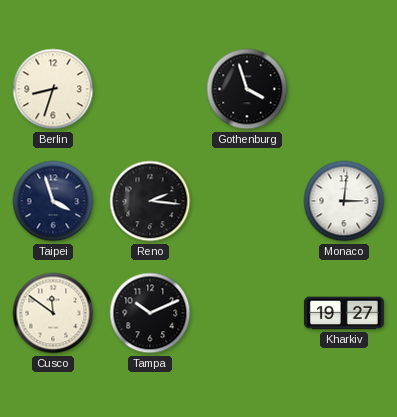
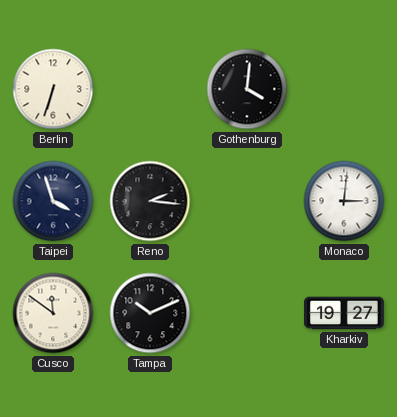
Berlin: 8:33 -> 6:33
Gothenburg: 3:57 -> 4:01
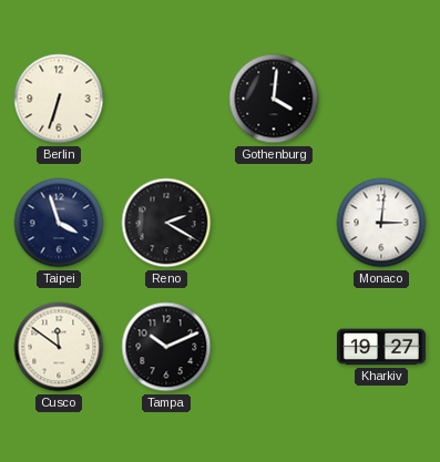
Reno: 2:16 -> 2:20
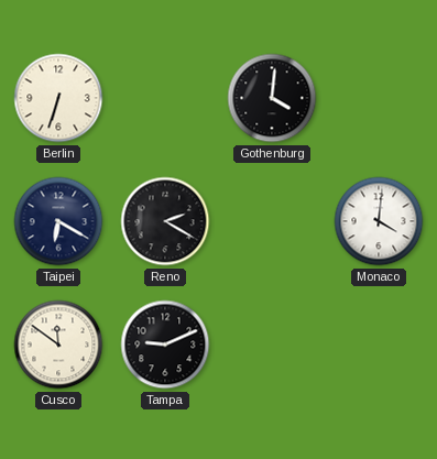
Taipei: 3:57 -> 6:20
Monaco: 3:01 -> 4:01
Tampa: 10:11 -> 9:11
Kharkiv: 19:27 -> none
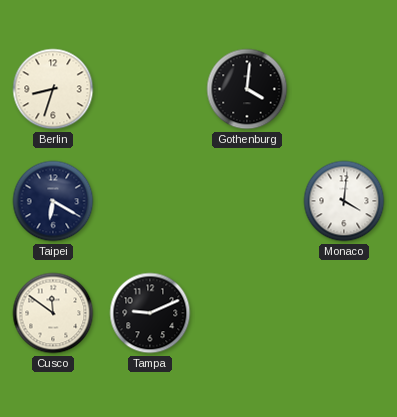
Berlin: 6:33 -> 8:33
Reno: 2:20 -> none
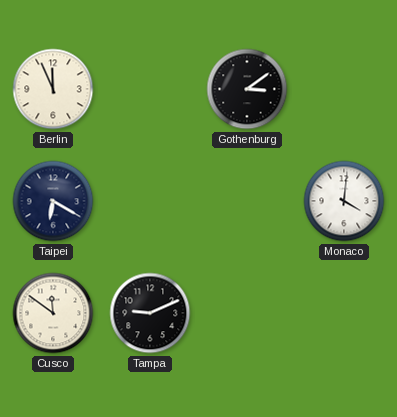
Berlin: 8:33 -> 11:56
Gothenburg: 4:01 -> 3:09
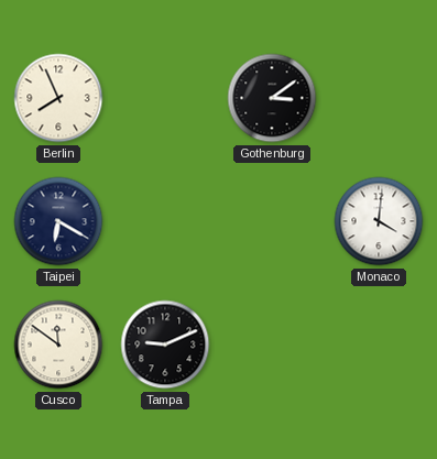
Berlin: 11:56 -> 7:56
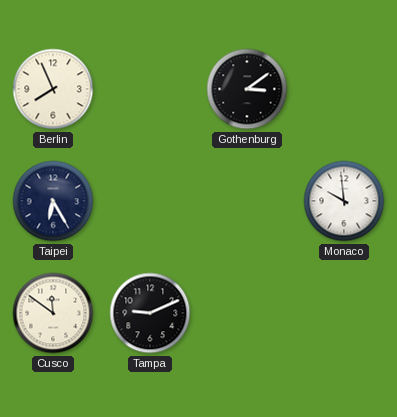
Taipei: 6:20 -> 6:25
Monaco: 4:01 -> 9:59
